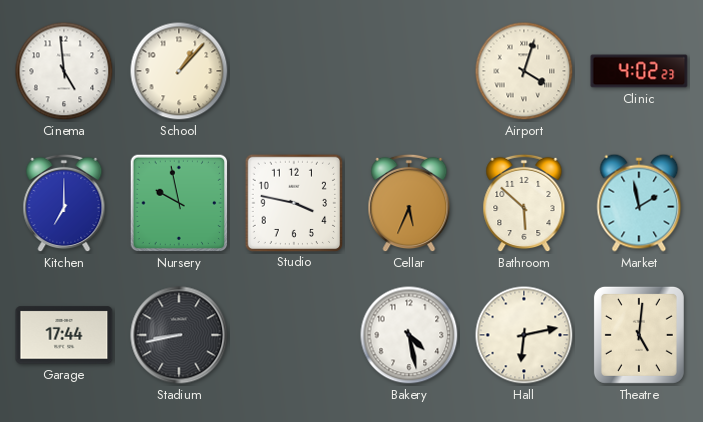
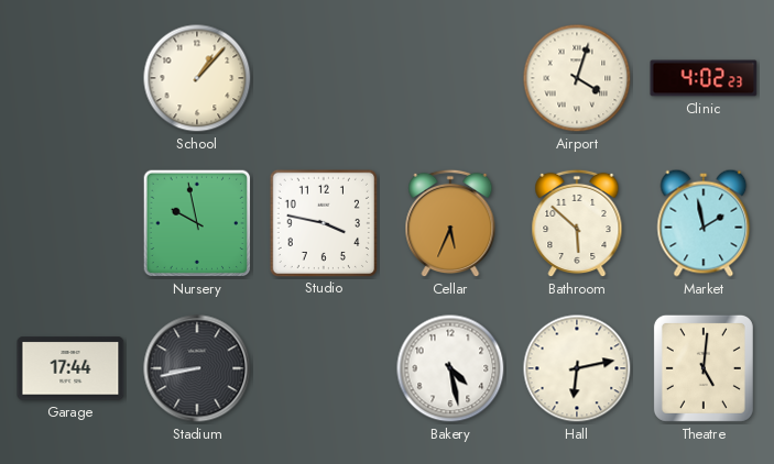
Cinema: 4:59 -> none
Kitchen: 7:00 -> none
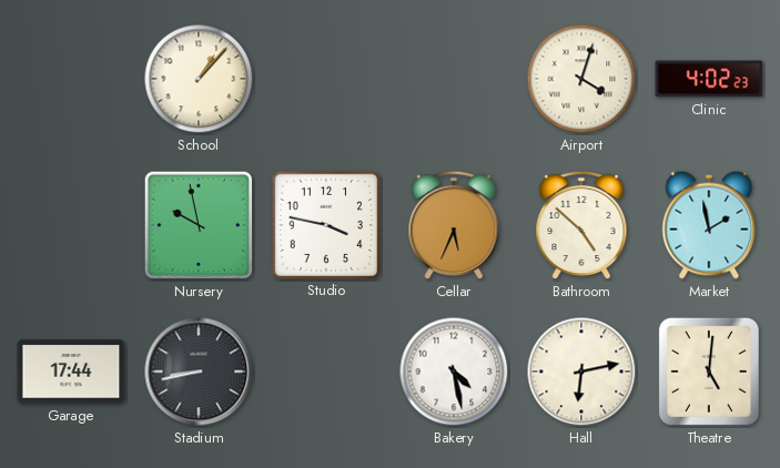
Bathroom: 5:52 -> 4:52
